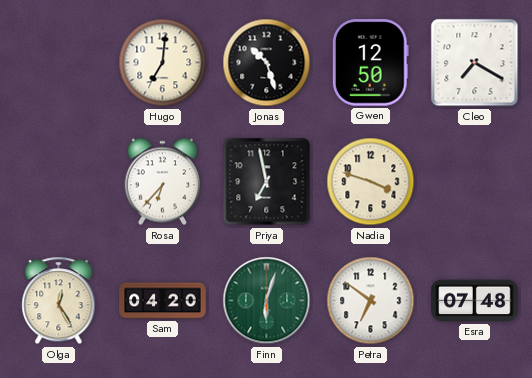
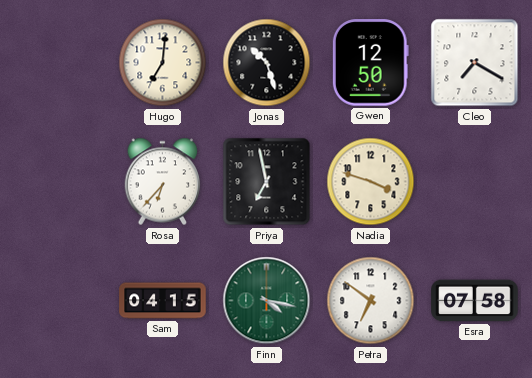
Olga: 12:25 -> none
Sam: 04:20 -> 04:15
Finn: 6:03 -> 4:17
Esra: 07:48 -> 07:58
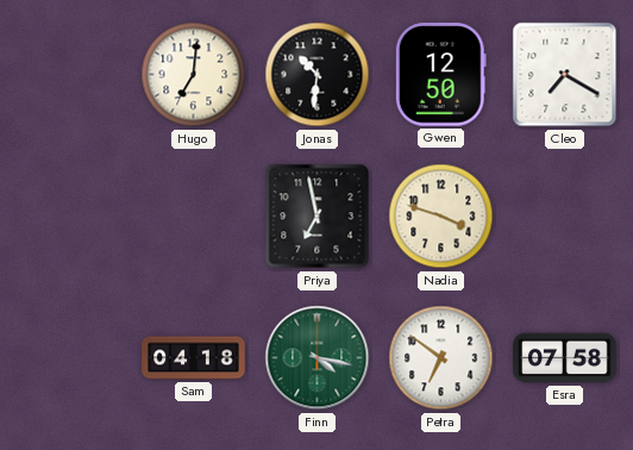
Jonas: 10:27 -> 10:31
Rosa: 6:37 -> none
Sam: 04:15 -> 04:18
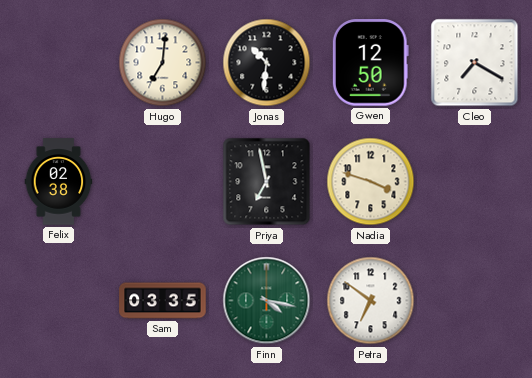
Felix: none -> 02:38
Sam: 04:18 -> 03:35
Esra: 07:58 -> none
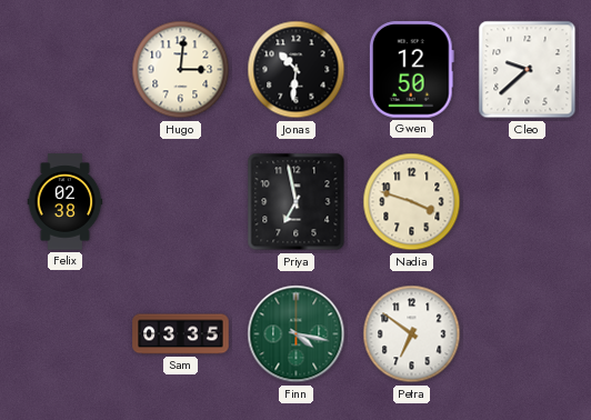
Hugo: 7:01 -> 3:01
Cleo: 7:20 -> 9:38
